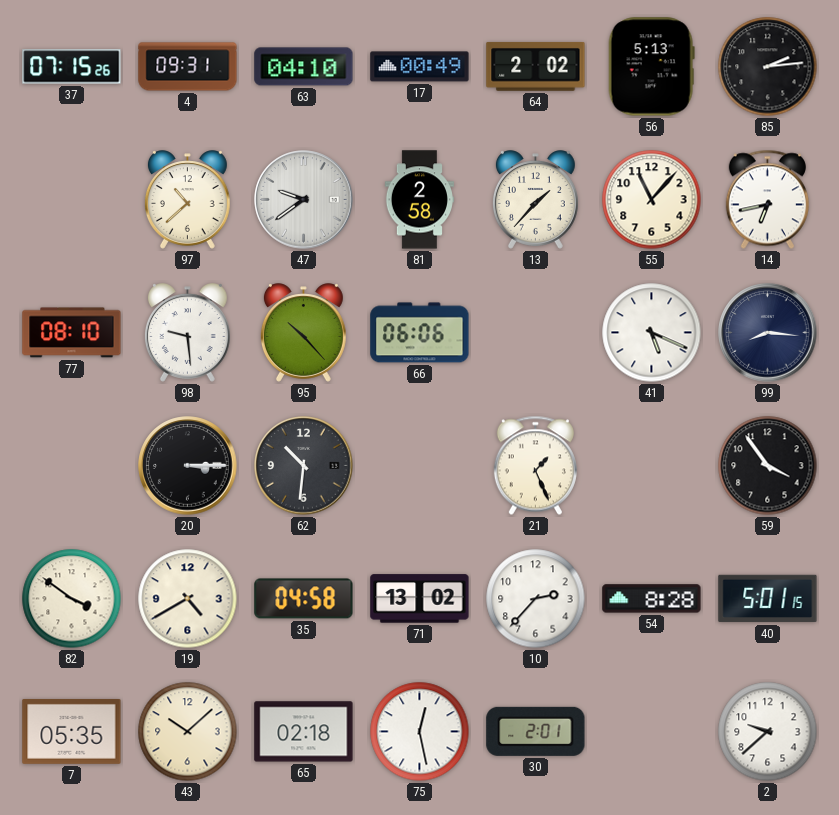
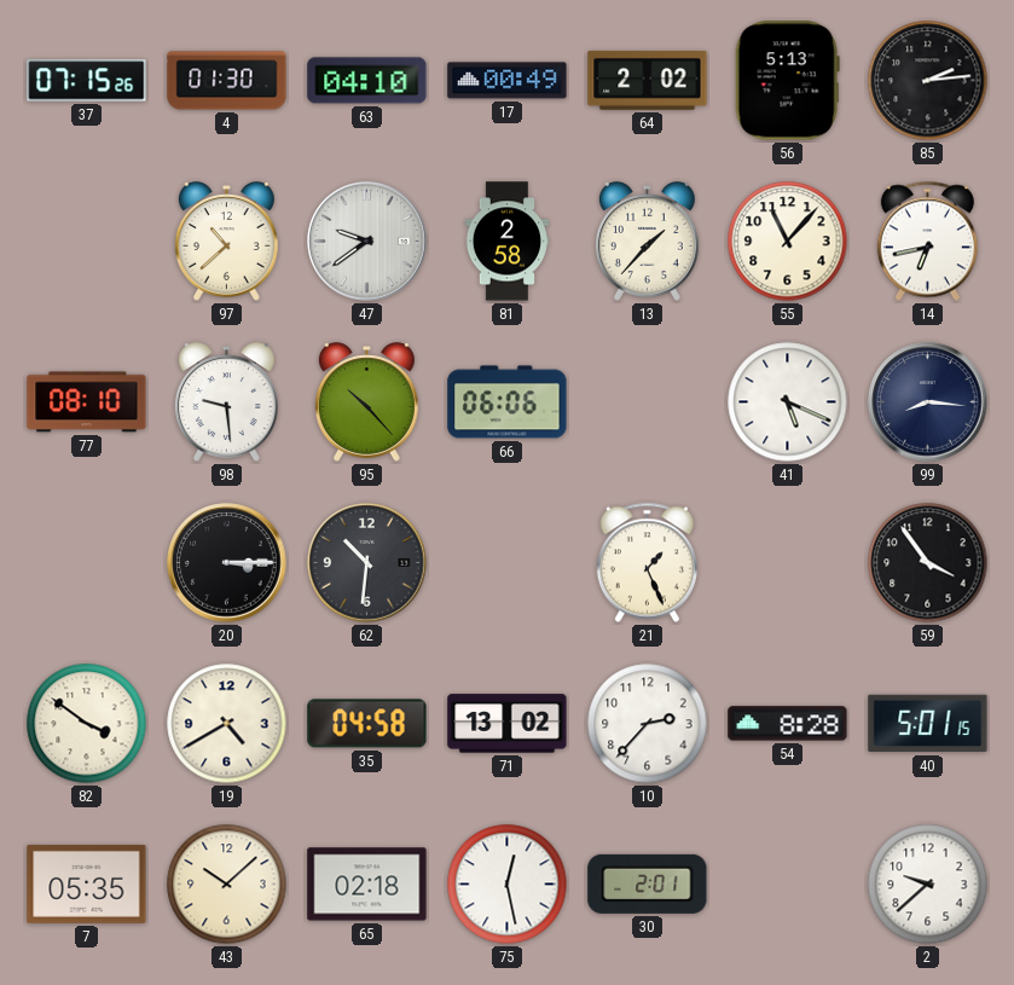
4: 09:31 -> 01:30
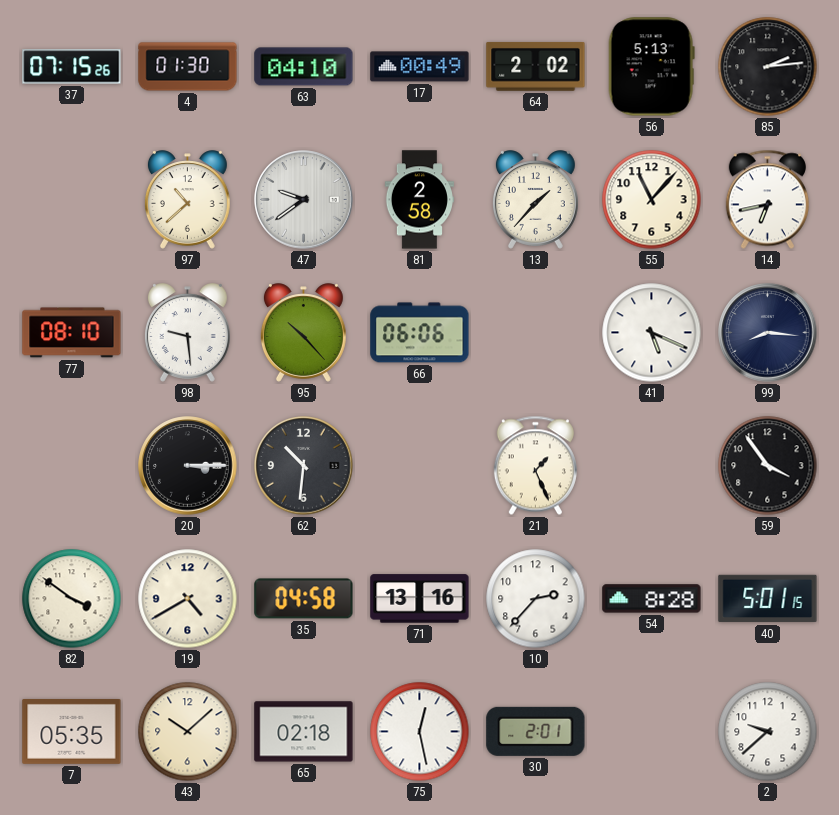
71: 13:02 -> 13:16
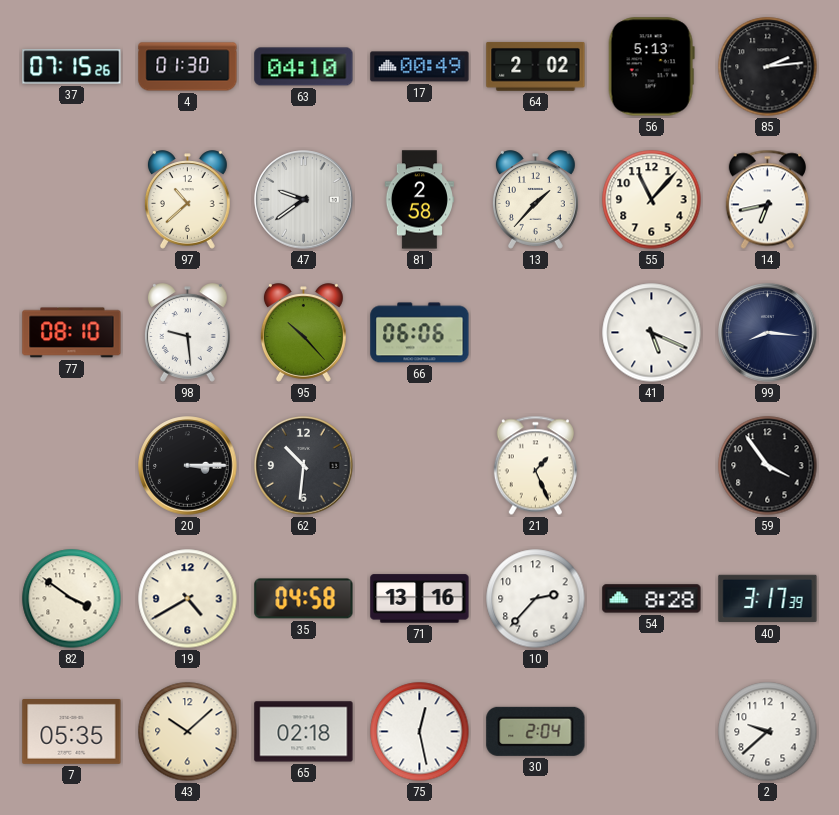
40: 5:01 -> 3:17
30: 2:01 -> 2:04
